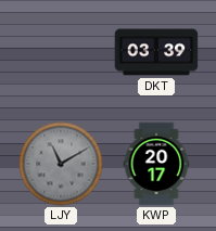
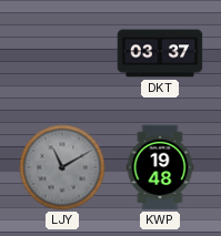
DKT: 03:39 -> 03:37
KWP: 20:17 -> 19:48
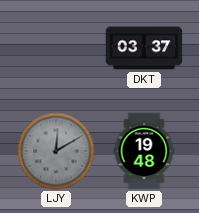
LJY: 11:10 -> 12:10
